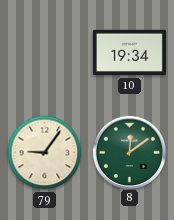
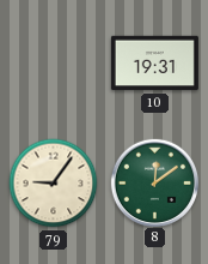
10: 19:34 -> 19:31
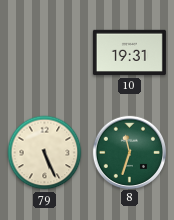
79: 9:06 -> 5:26
8: 12:09 -> 11:33
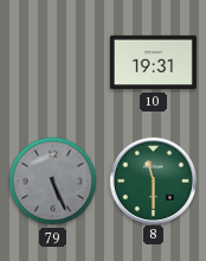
79 dial: cream -> grey
8: 11:33 -> 11:30
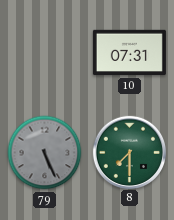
10: 19:31 -> 07:31
8: 11:30 -> 7:30
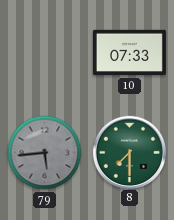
10: 07:31 -> 07:33
79: 5:26 -> 5:44
